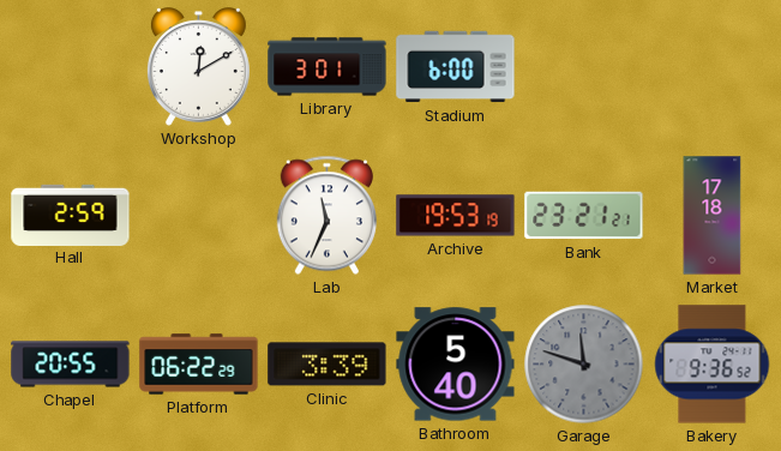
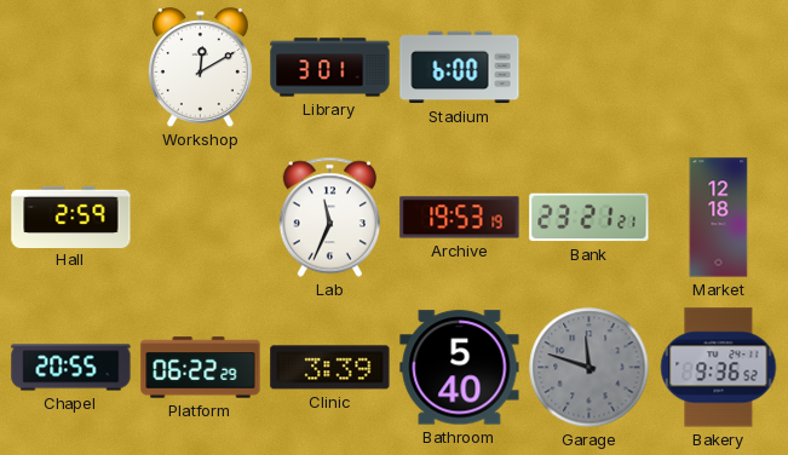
Market: 17:18 -> 12:18
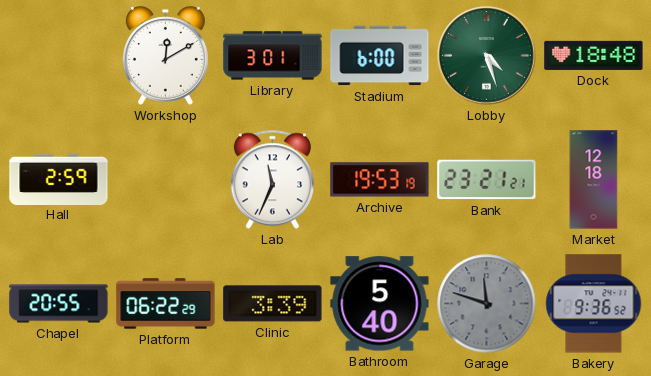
Lobby: none -> 4:27
Dock: none -> 18:48
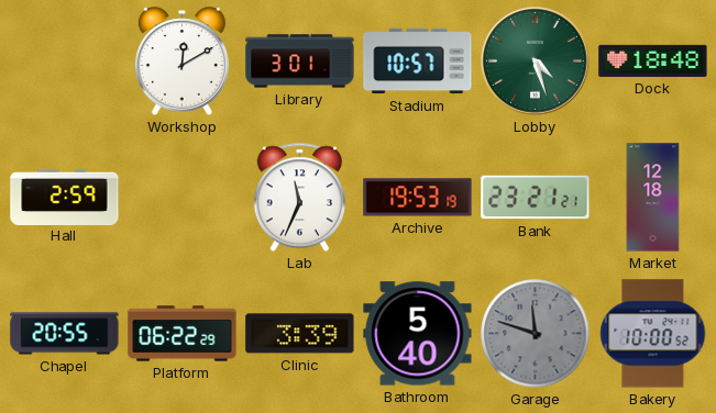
Stadium: 6:00 -> 10:57
Bakery: 9:36 -> 10:00
